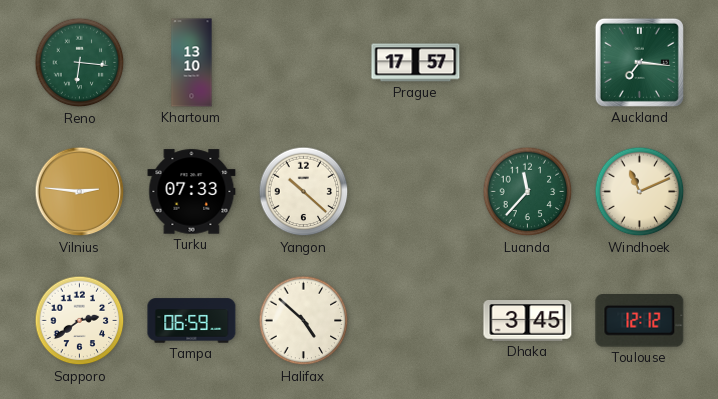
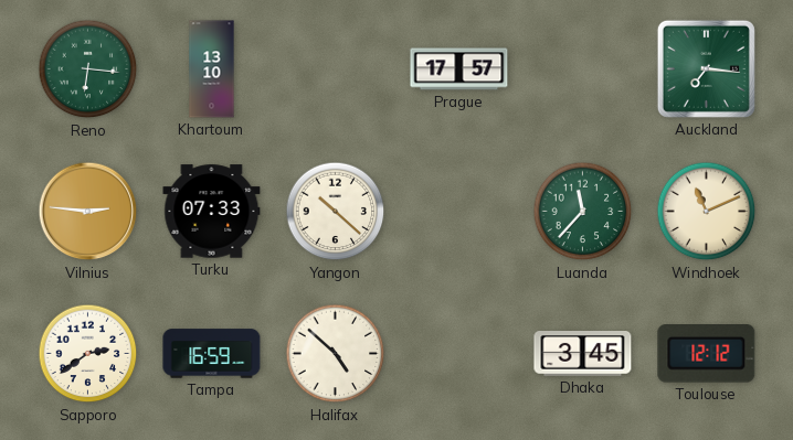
Tampa: 06:59 -> 16:59
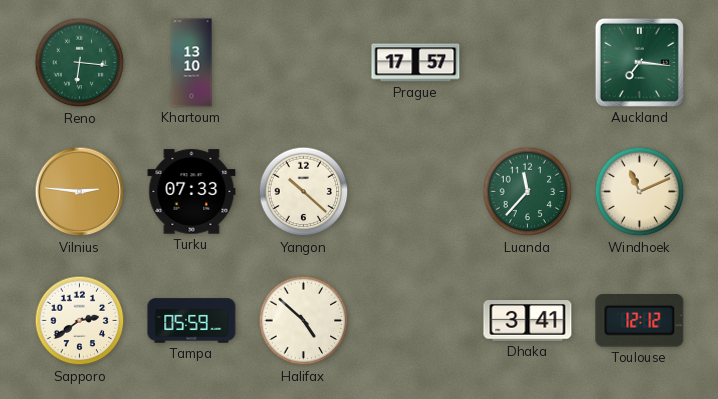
Tampa: 16:59 -> 05:59
Dhaka: 3:45 -> 3:41
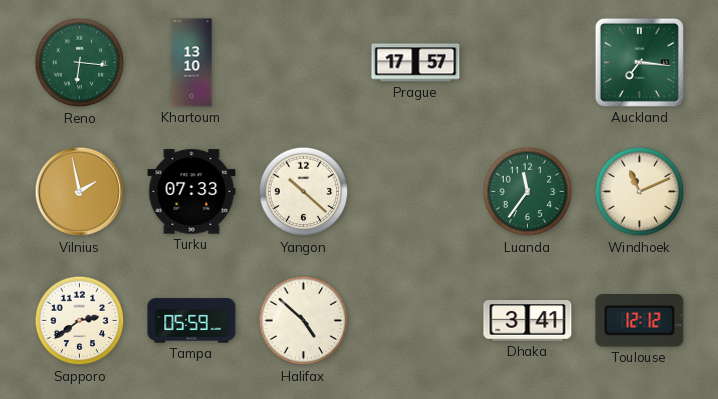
Vilnius: 2:46 -> 1:58
Luanda: 11:37 -> 11:36
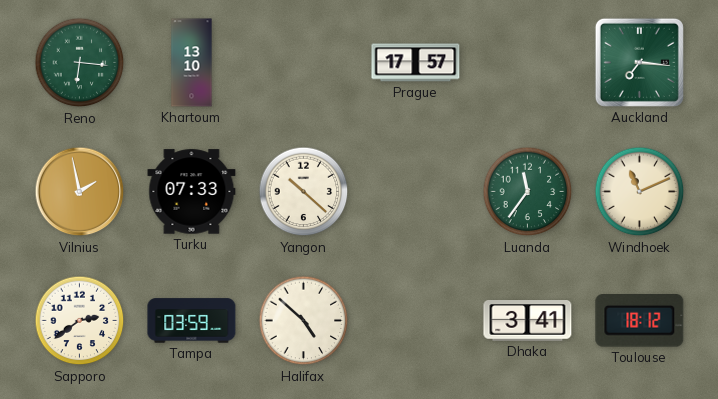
Tampa: 05:59 -> 03:59
Toulouse: 12:12 -> 18:12
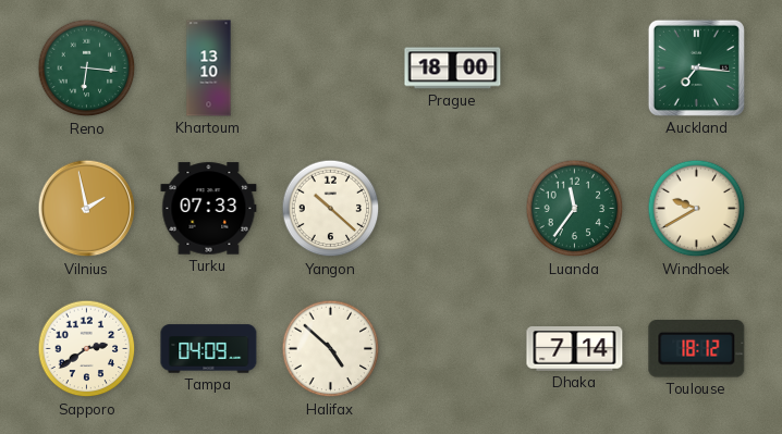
Prague: 17:57 -> 18:00
Windhoek: 11:11 -> 9:40
Tampa: 03:59 -> 04:09
Dhaka: 3:41 -> 7:14
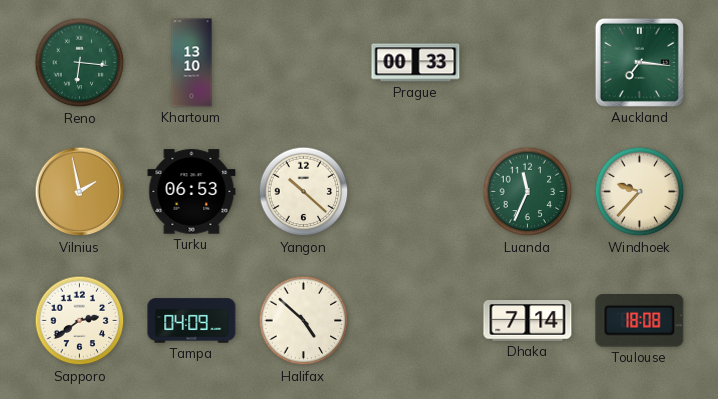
Prague: 18:00 -> 00:33
Turku: 07:33 -> 06:53
Luanda: 11:36 -> 11:34
Windhoek: 9:40 -> 9:37
Toulouse: 18:12 -> 18:08
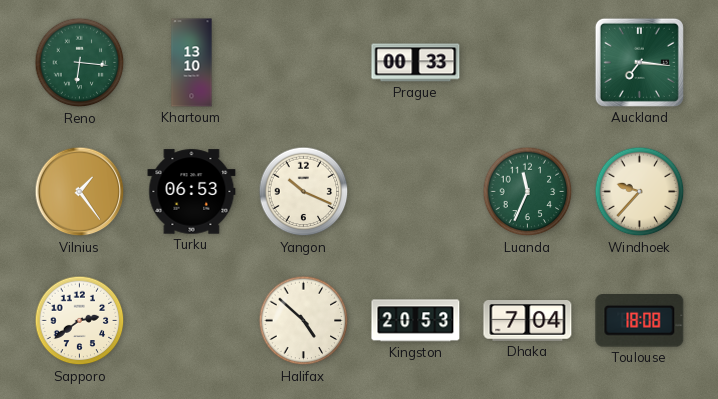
Vilnius: 1:58 -> 1:24
Yangon: 10:22 -> 10:19
Tampa: 04:09 -> none
Kingston: none -> 20:53
Dhaka: 7:14 -> 7:04
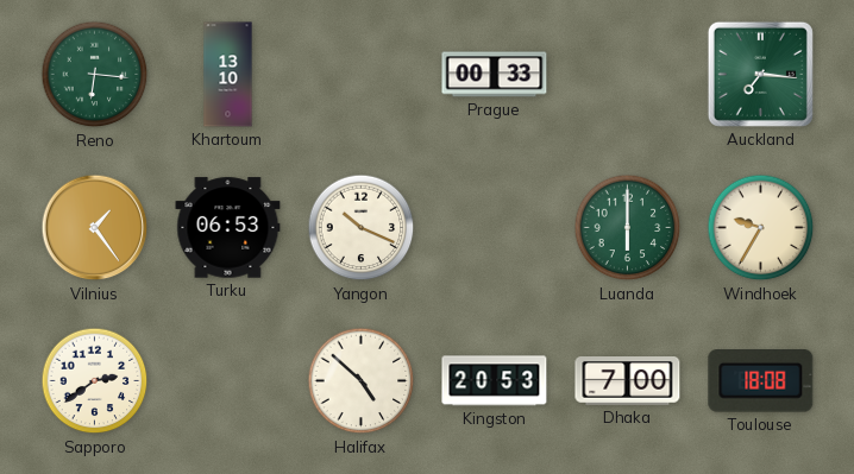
Luanda: 11:34 -> 6:00
Windhoek: 9:37 -> 9:35
Dhaka: 7:04 -> 7:00
